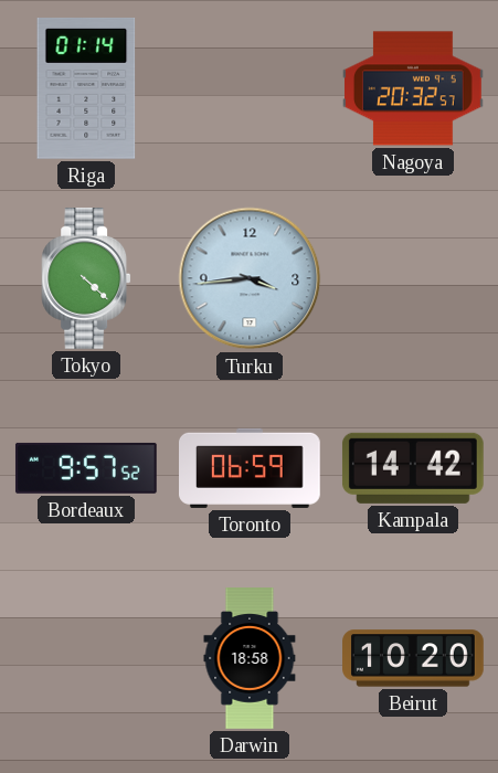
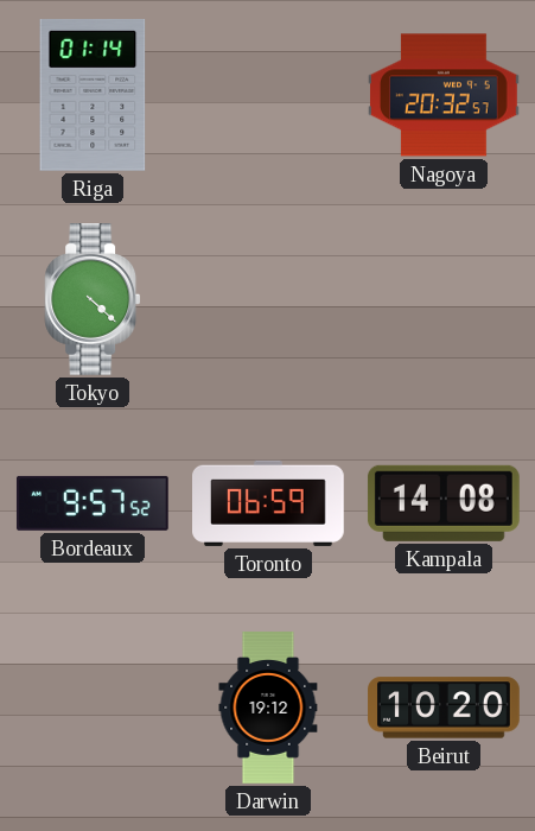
Turku: 3:44 -> none
Kampala: 14:42 -> 14:08
Darwin: 18:58 -> 19:12
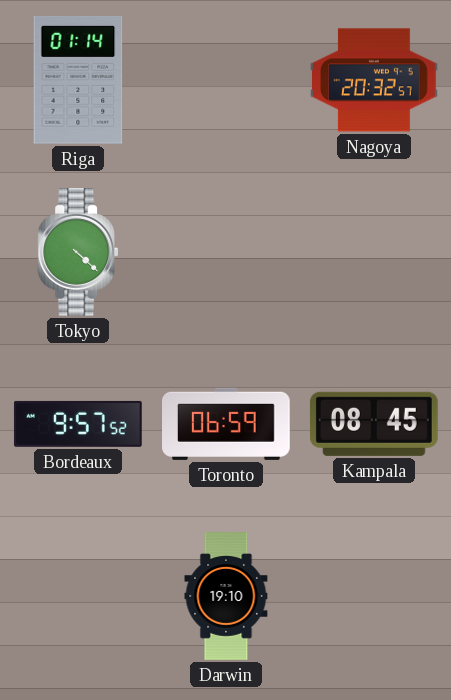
Kampala: 14:08 -> 08:45
Darwin: 19:12 -> 19:10
Beirut: 10:20 -> none
